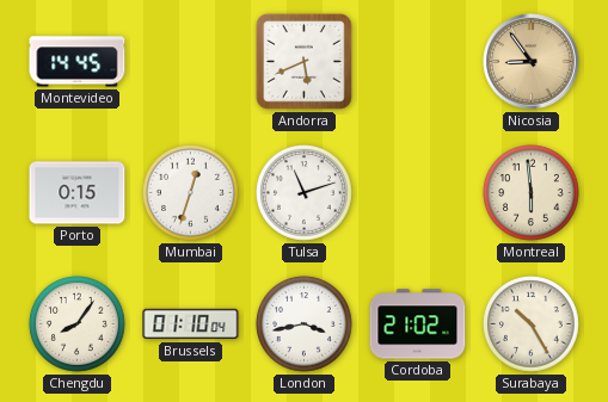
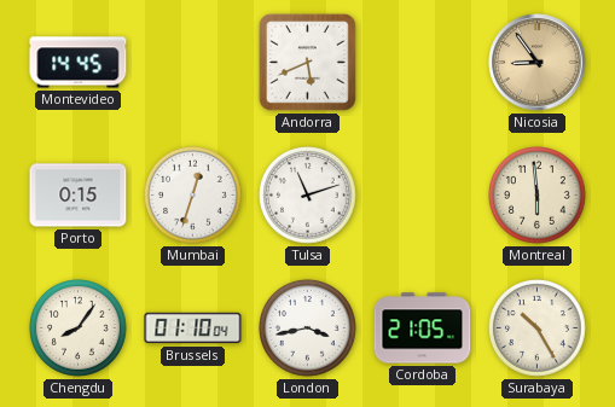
Cordoba: 21:02 -> 21:05
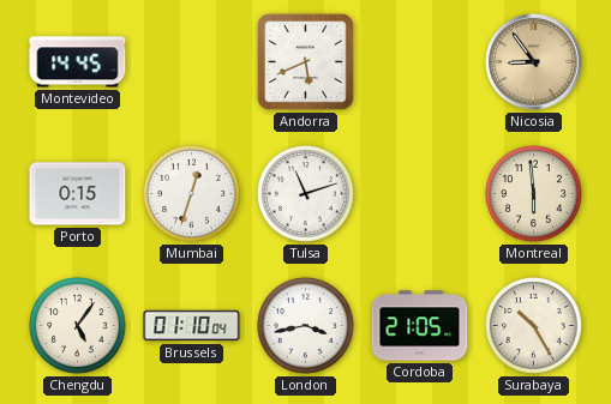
Chengdu: 8:06 -> 5:06
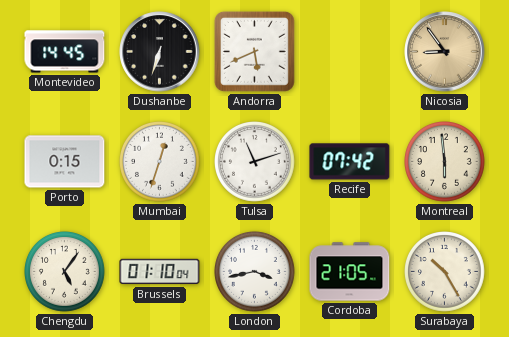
Dushanbe: none -> 6:33
Recife: none -> 07:42
